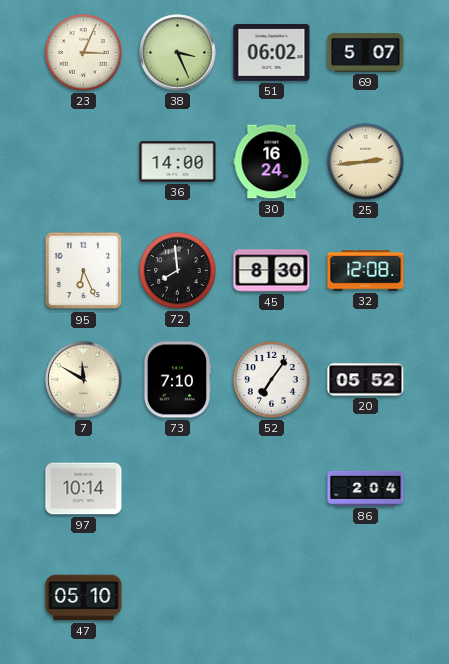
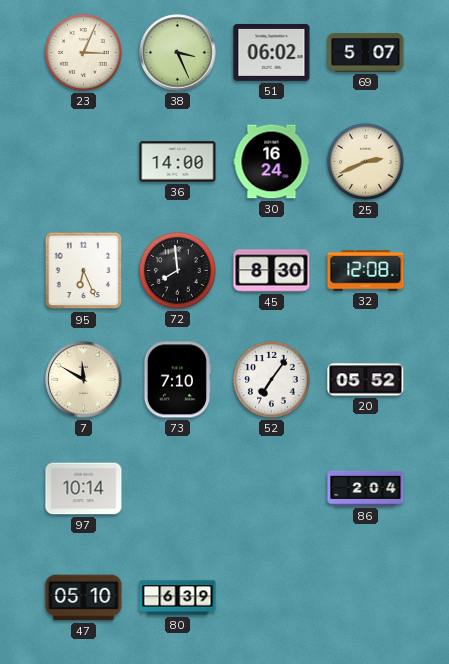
25: 2:44 -> 2:41
80: none -> 6:39
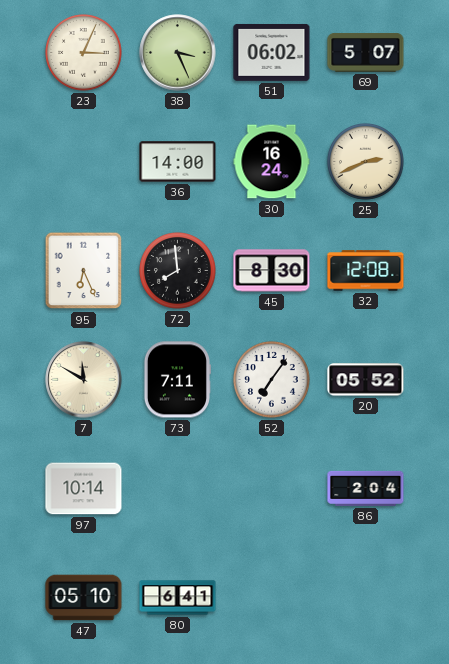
73: 7:10 -> 7:11
80: 6:39 -> 6:41
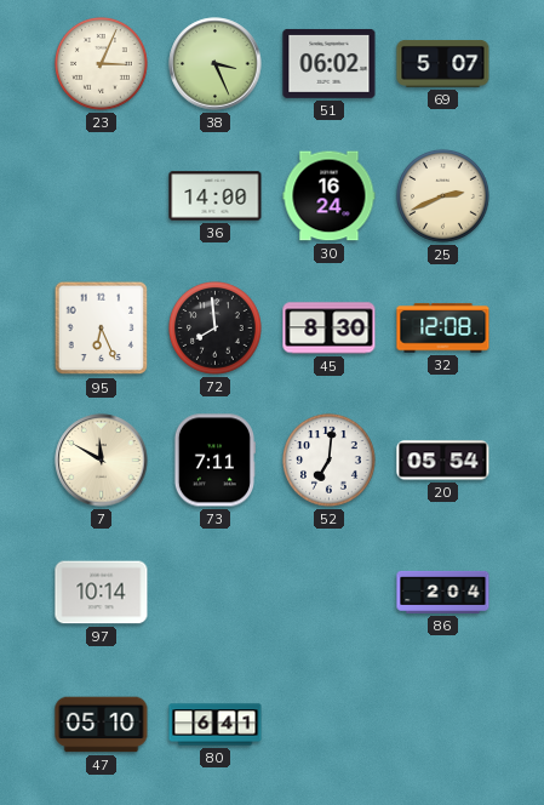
52: 7:06 -> 7:01
20: 05:52 -> 05:54
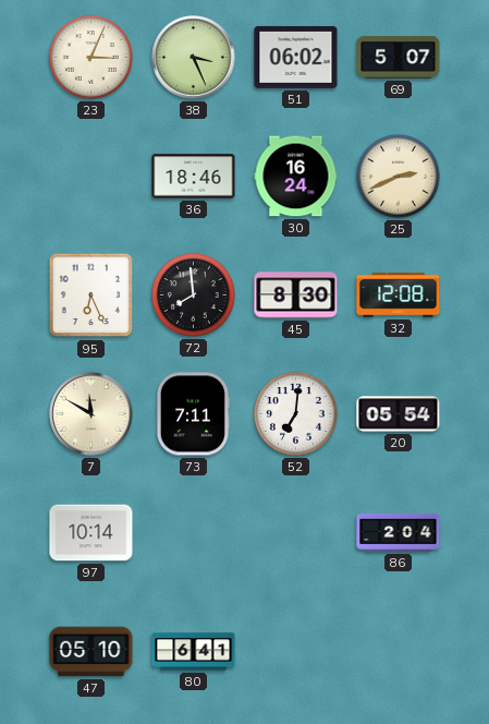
36: 14:00 -> 18:46
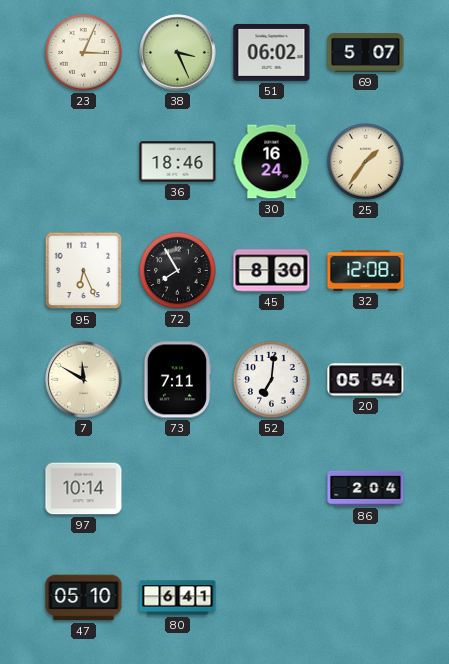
25: 2:41 -> 1:36
72: 7:59 -> 7:55
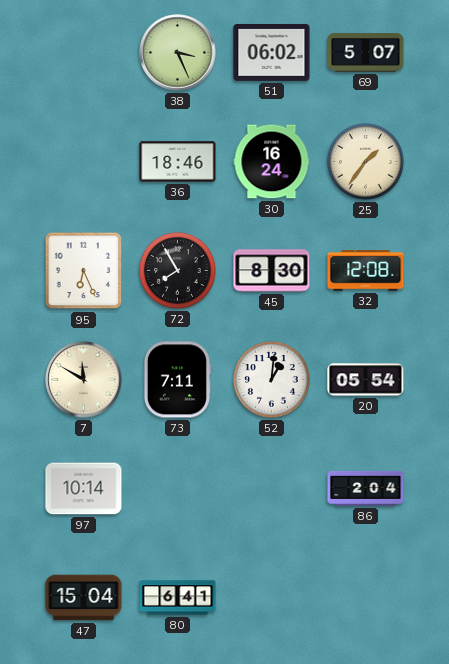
23: 3:04 -> none
52: 7:01 -> 1:01
47: 05:10 -> 15:04
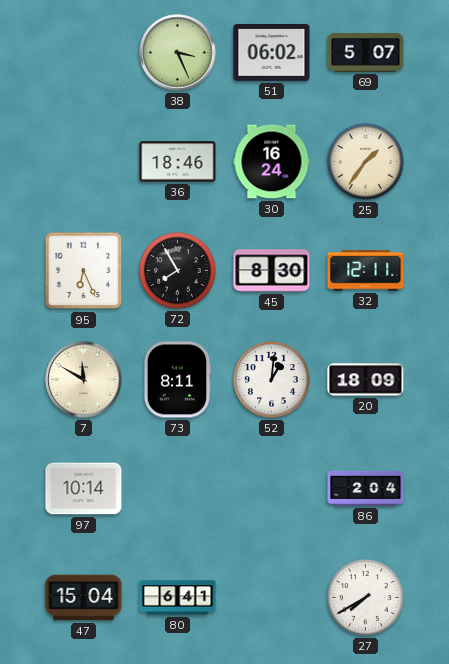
32: 12:08 -> 12:11
73: 7:11 -> 8:11
20: 05:54 -> 18:09
27: none -> 7:40
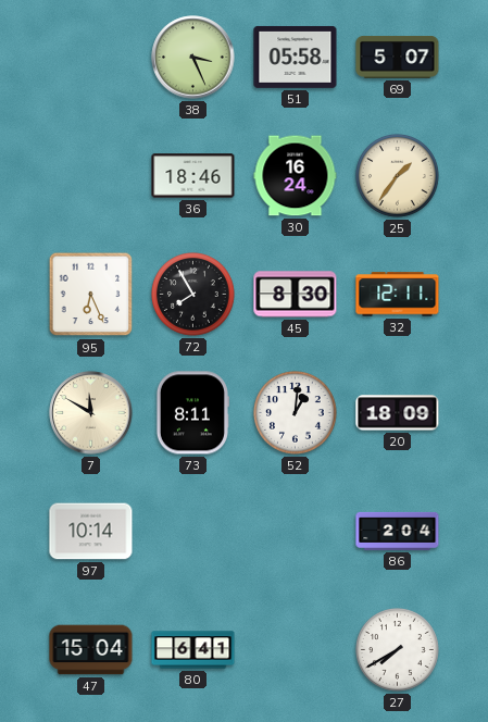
51: 06:02 -> 05:58
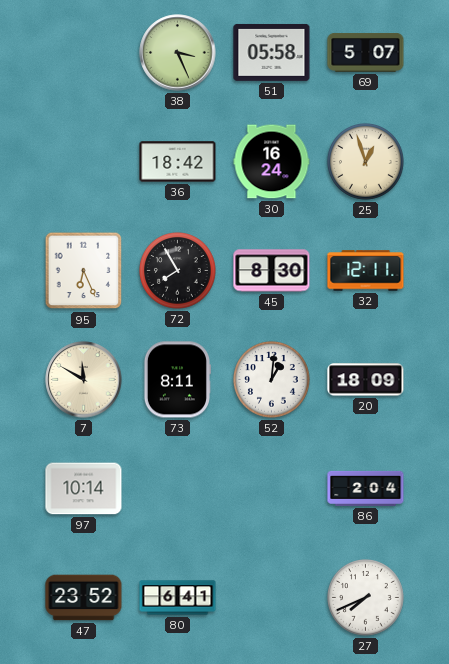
36: 18:46 -> 18:42
25: 1:36 -> 12:57
47: 15:04 -> 23:52
27: 7:40 -> 7:41
